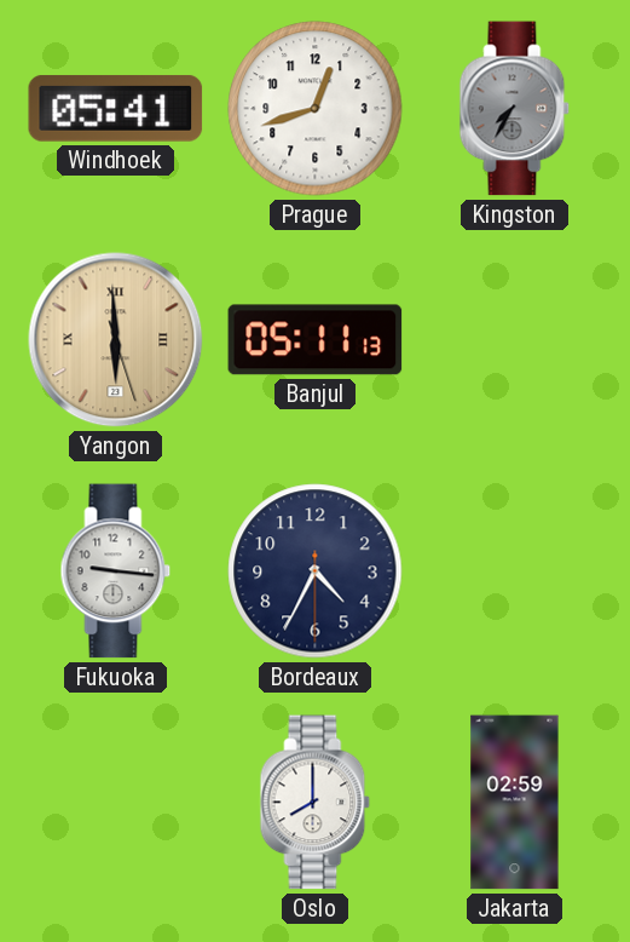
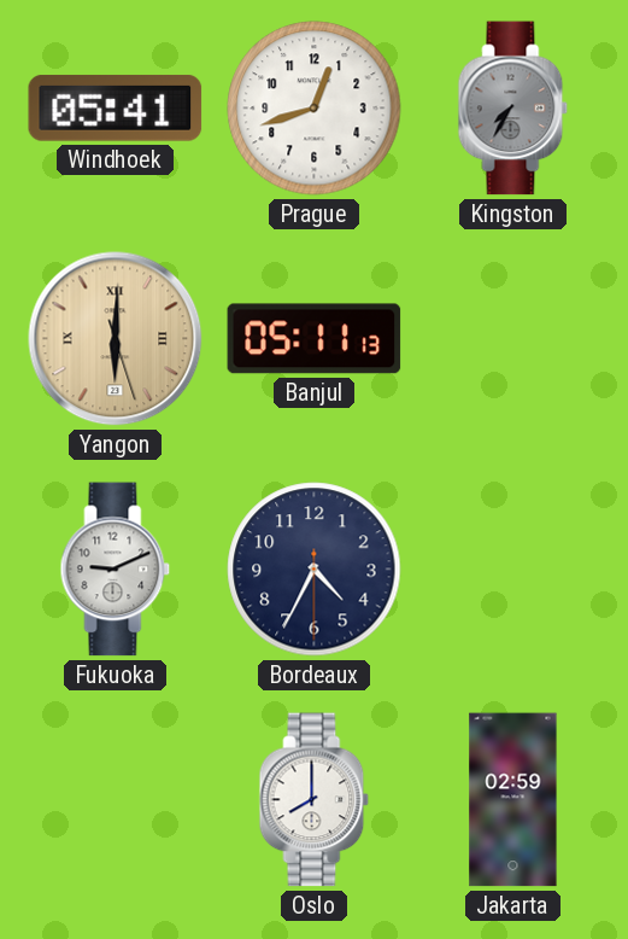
Yangon: 5:59 -> 6:00
Fukuoka: 9:16 -> 9:11
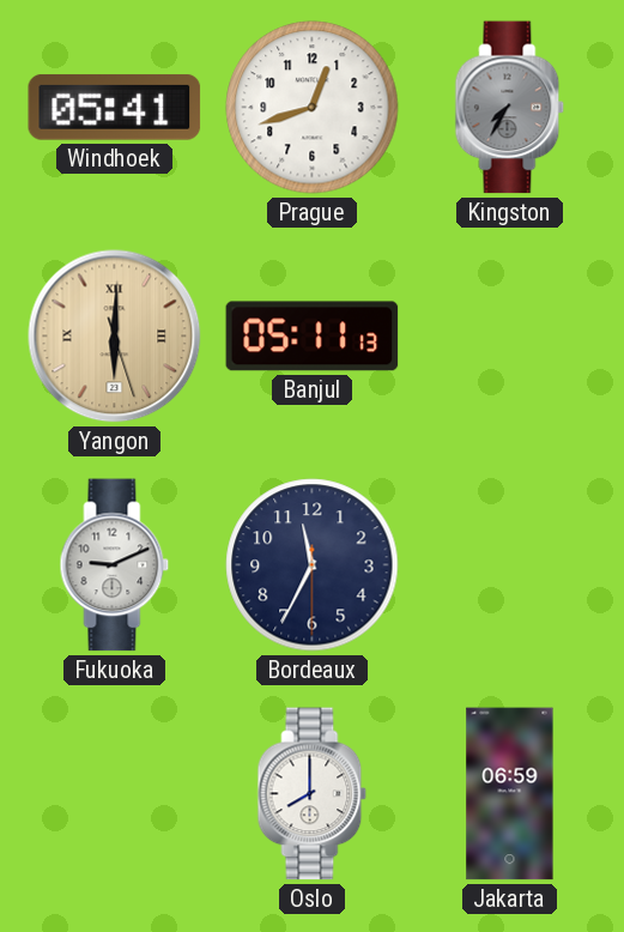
Bordeaux: 4:34 -> 11:34
Jakarta: 02:59 -> 06:59
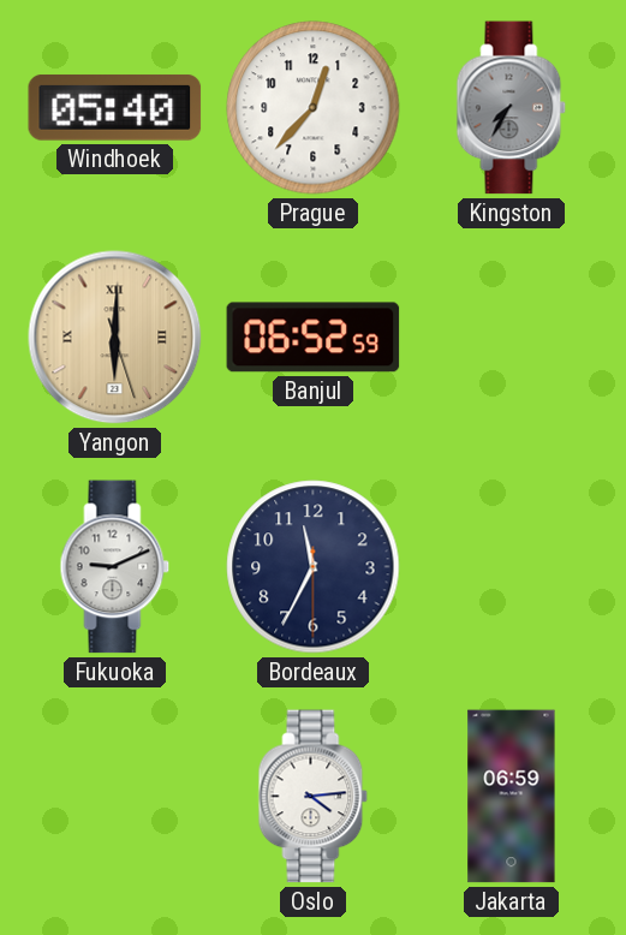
Windhoek: 05:41 -> 05:40
Prague: 12:42 -> 12:37
Banjul: 05:11 -> 06:52
Oslo: 8:00 -> 4:14
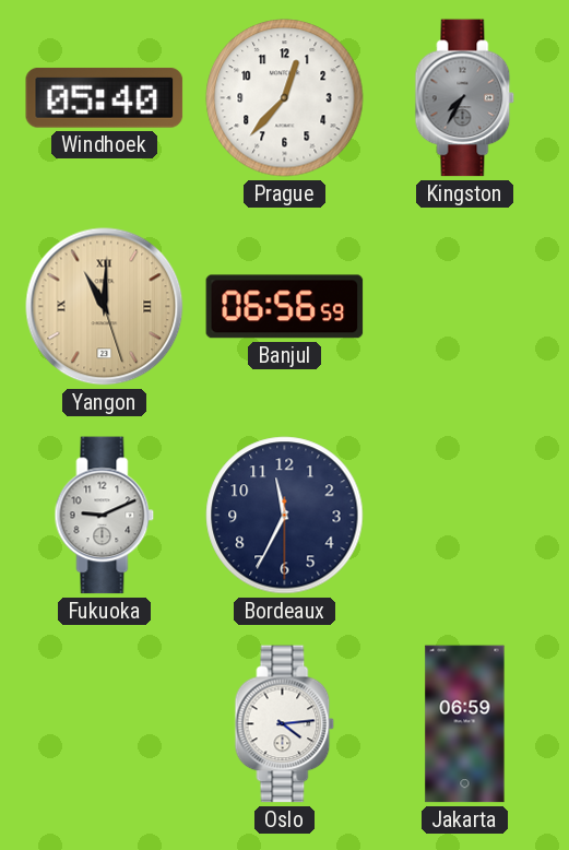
Yangon: 6:00 -> 11:00
Banjul: 06:52 -> 06:56
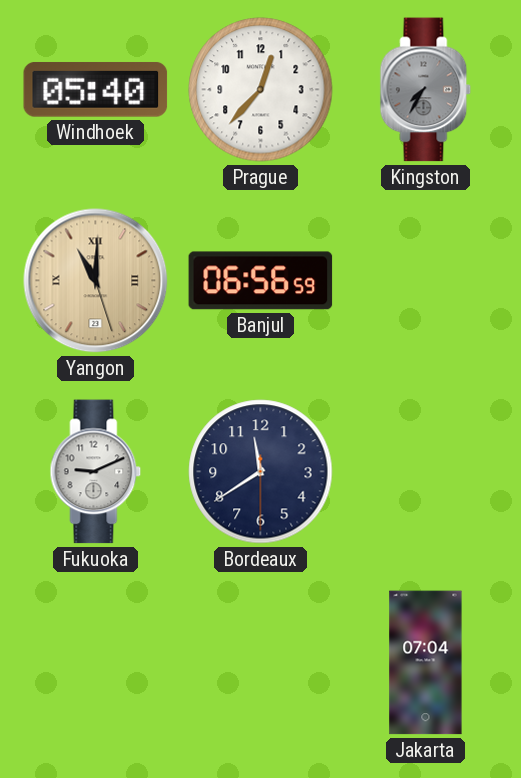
Bordeaux: 11:34 -> 11:39
Oslo: 4:14 -> none
Jakarta: 06:59 -> 07:04
